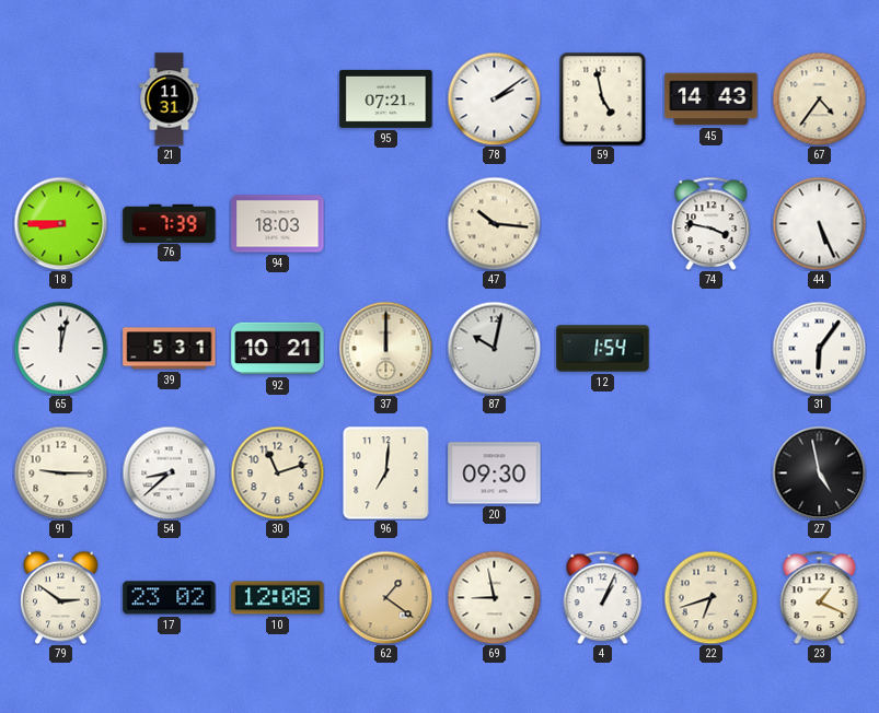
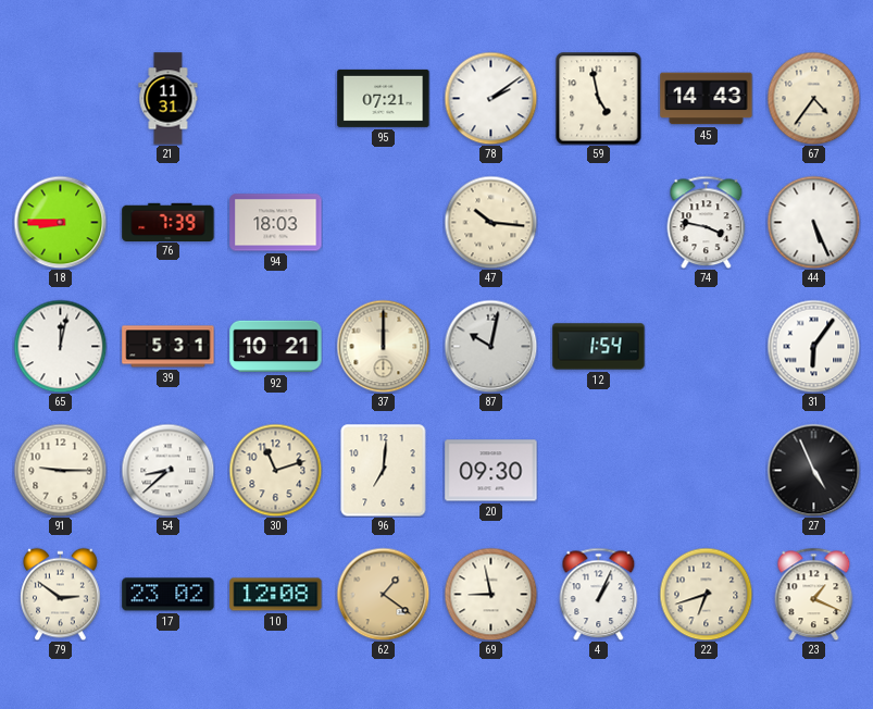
27: 4:58 -> 4:56
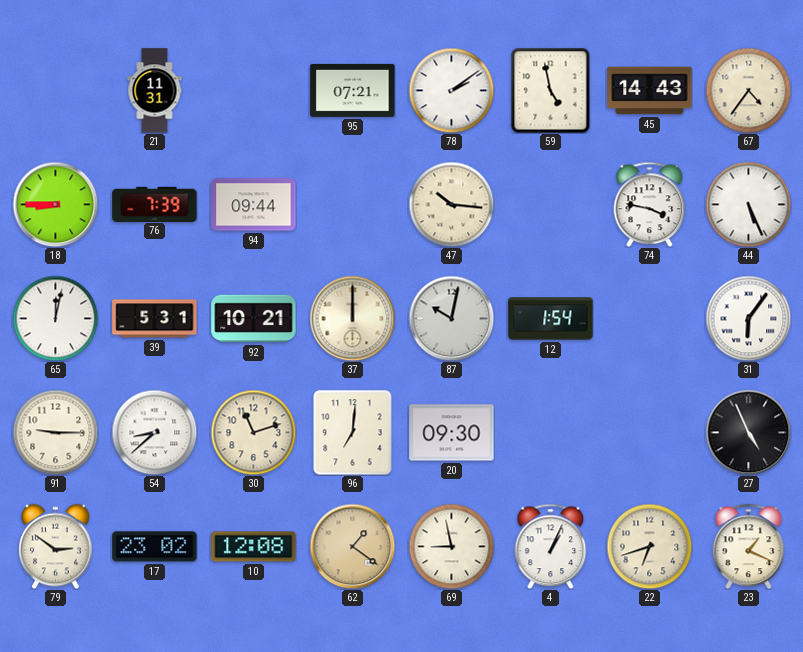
94: 18:03 -> 09:44
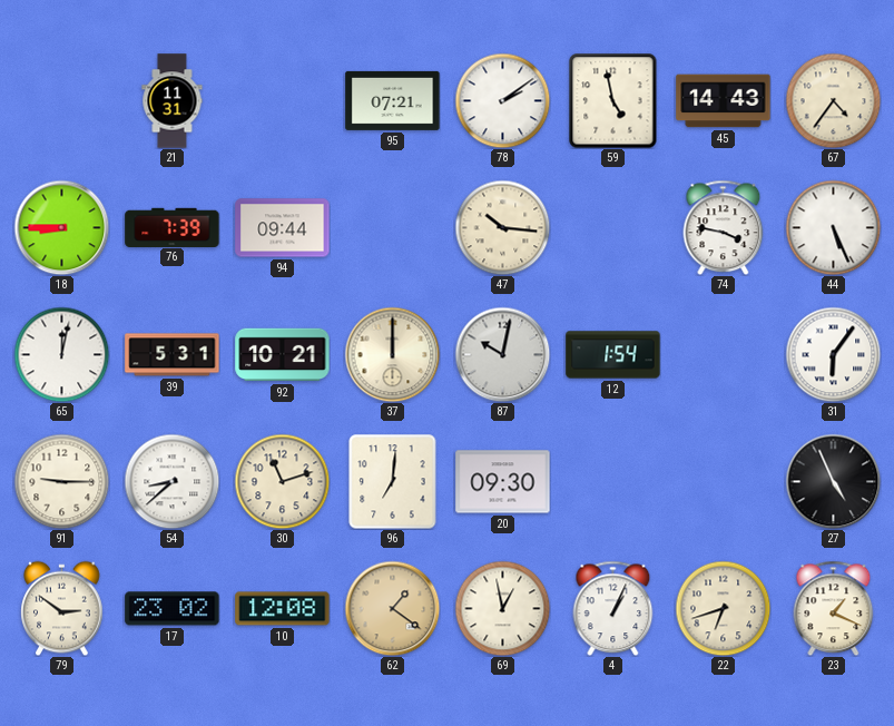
69: 8:58 -> 12:58
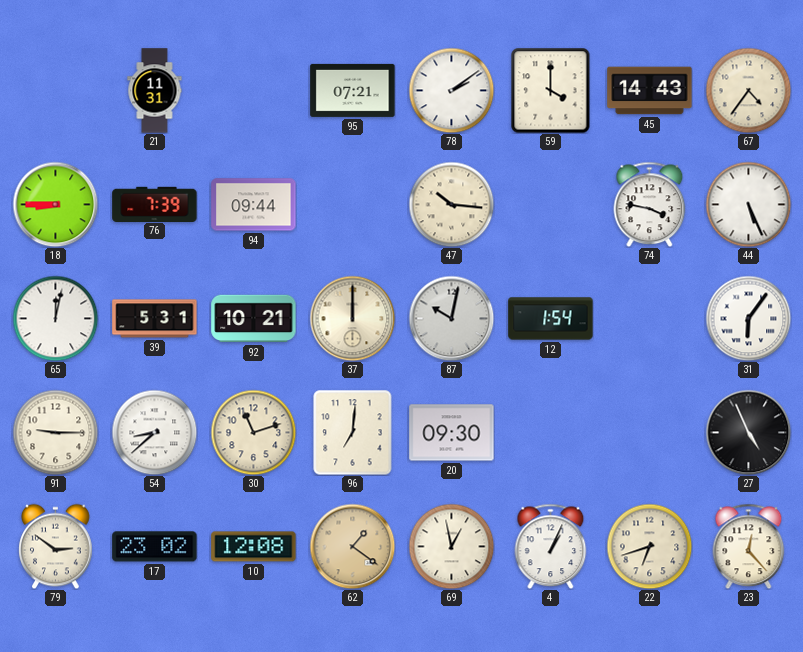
59: 4:58 -> 4:00
23: 1:19 -> 12:23
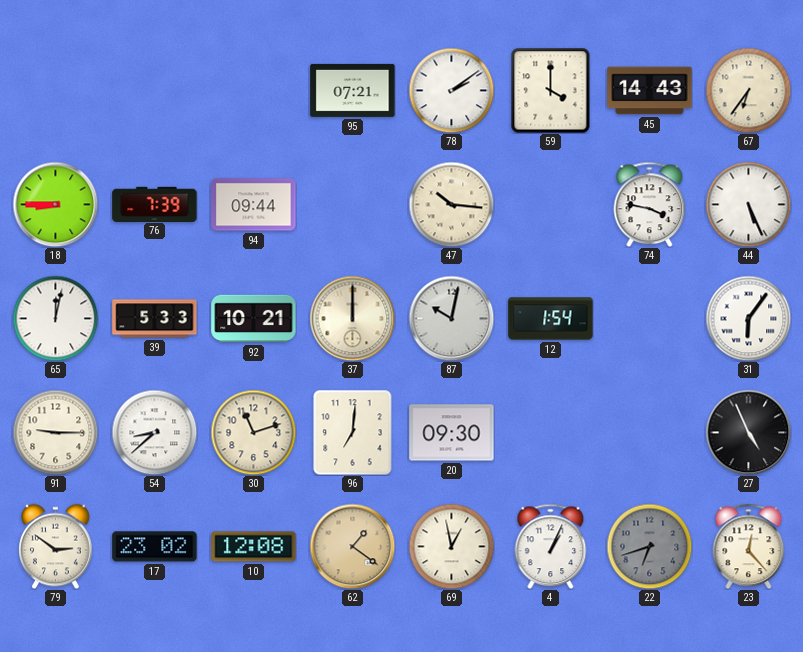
21: 11:31 -> none
67: 4:36 -> 6:36
39: 5:31 -> 5:33
22 dial: cream -> grey
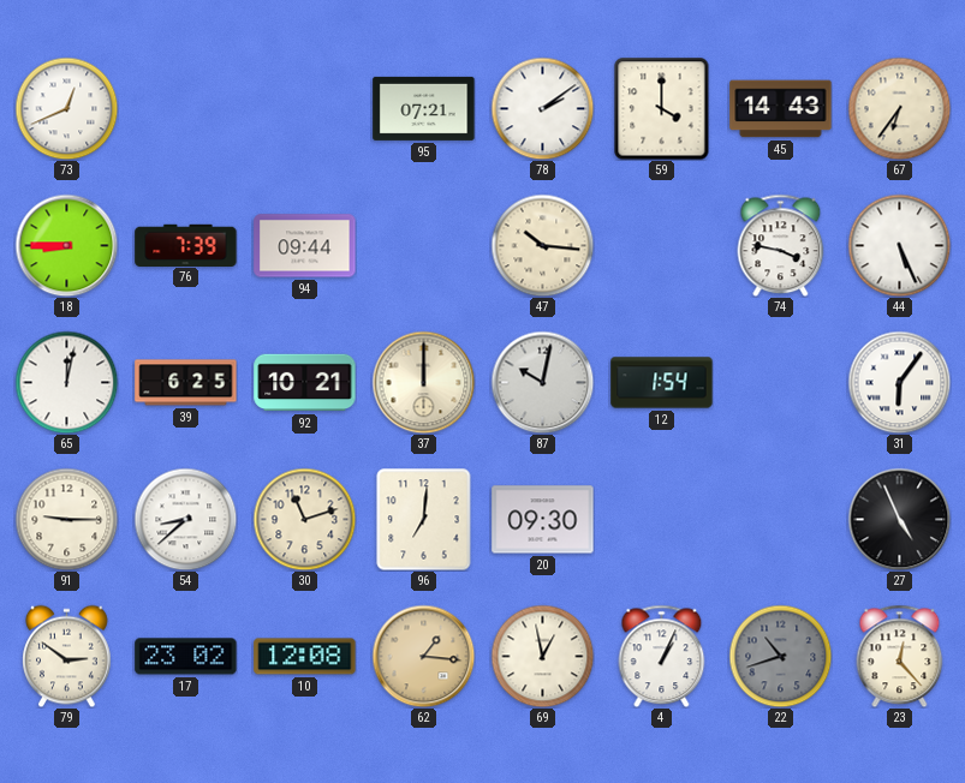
73: none -> 12:41
39: 5:33 -> 6:25
62: 1:21 -> 1:16
22: 6:42 -> 10:42
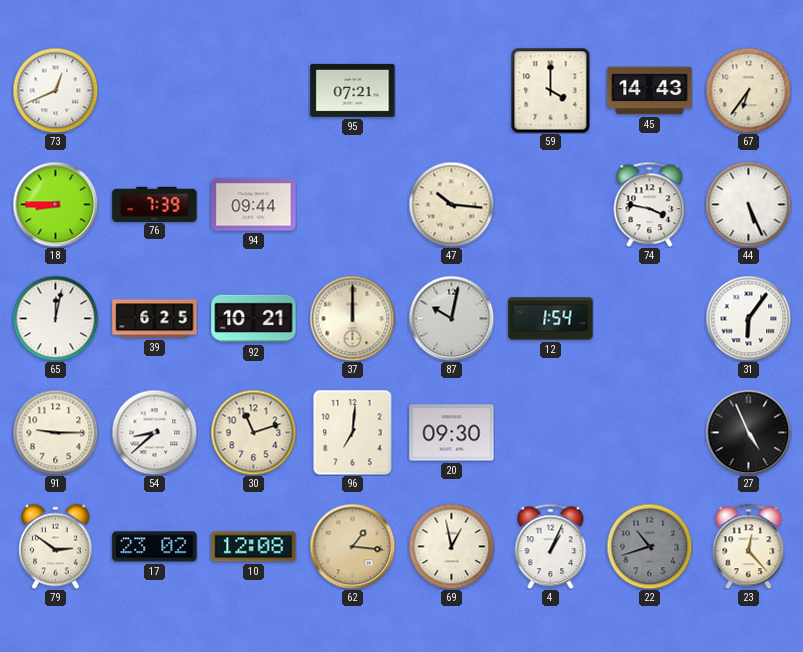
78: 2:09 -> none
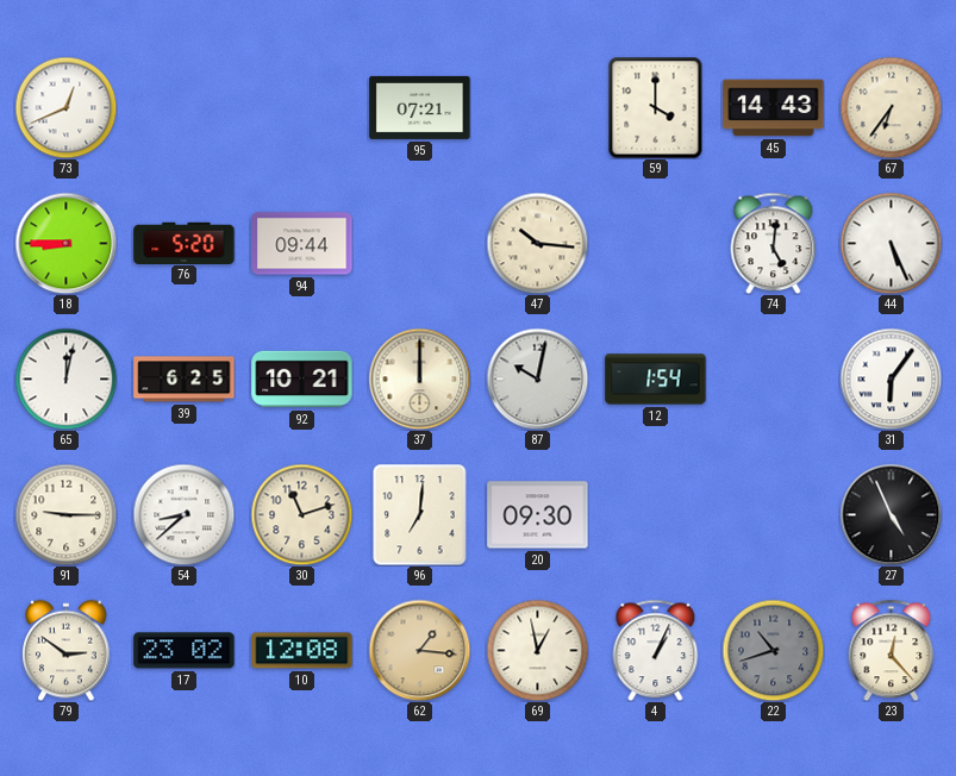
76: 7:39 -> 5:20
74: 3:47 -> 5:01
